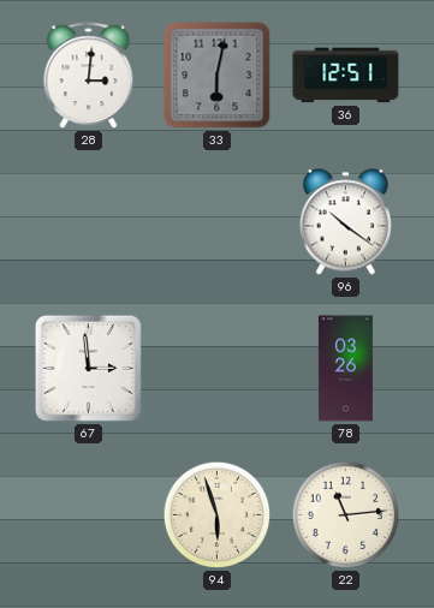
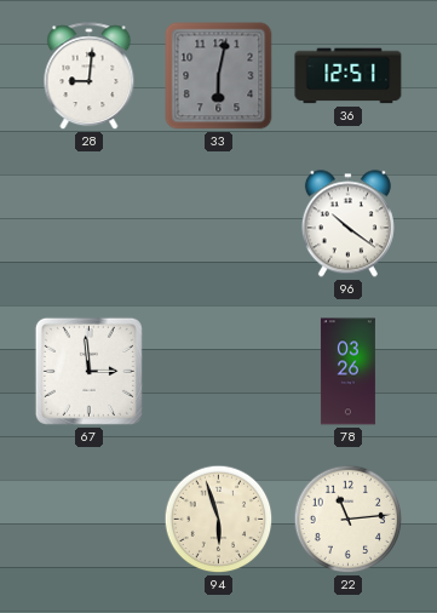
28: 3:01 -> 9:01
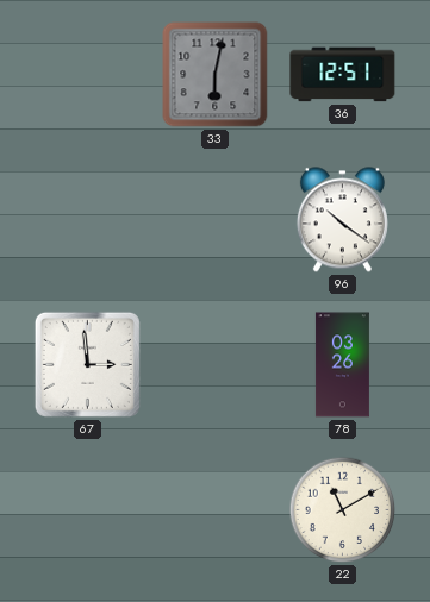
28: 9:01 -> none
94: 5:57 -> none
22: 11:14 -> 11:10
